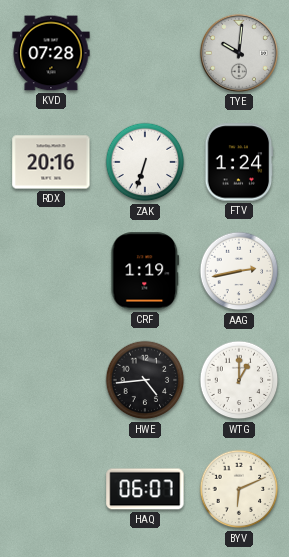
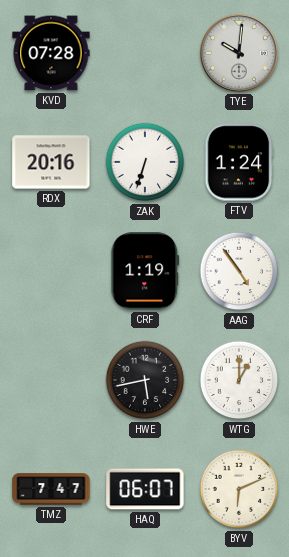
AAG: 2:43 -> 4:54
HWE: 4:44 -> 5:43
TMZ: none -> 7:47
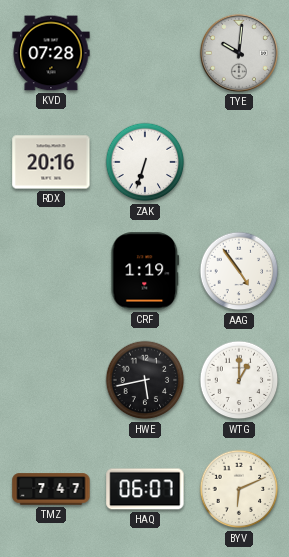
FTV: 1:24 -> none
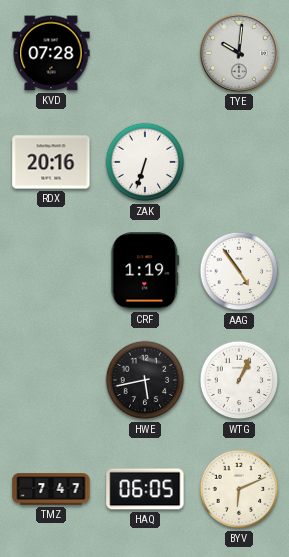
WTG: 1:00 -> 1:04
HAQ: 06:07 -> 06:05
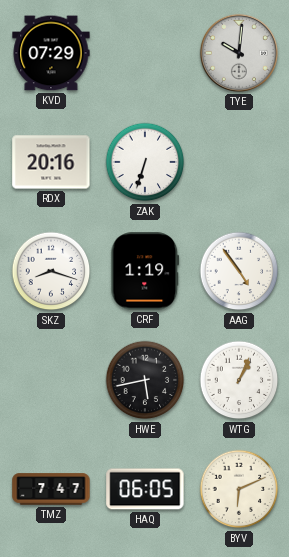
KVD: 07:28 -> 07:29
SKZ: none -> 8:18
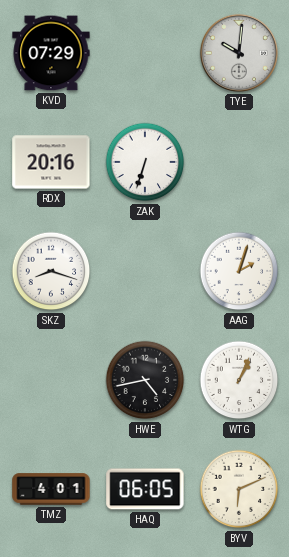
CRF: 1:19 -> none
AAG: 4:54 -> 2:03
HWE: 5:43 -> 4:43
TMZ: 7:47 -> 4:01
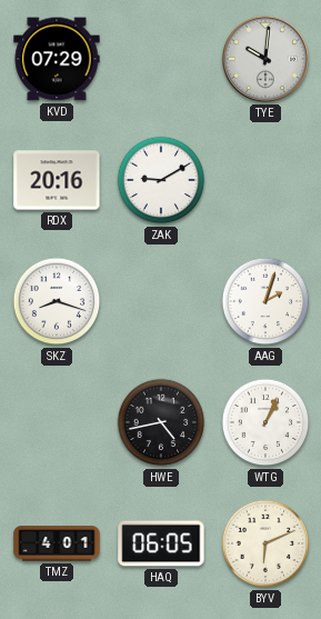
ZAK: 6:33 -> 9:10
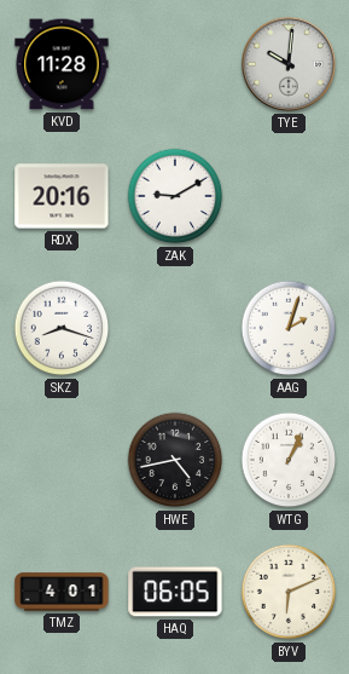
KVD: 07:29 -> 11:28
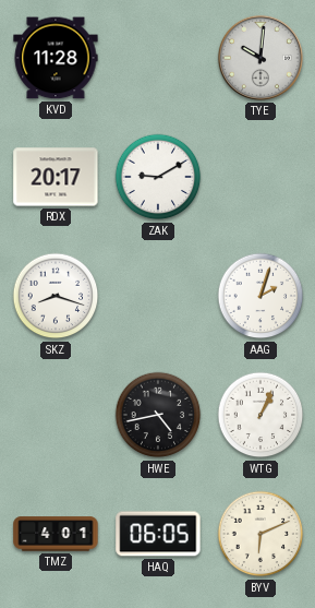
RDX: 20:16 -> 20:17
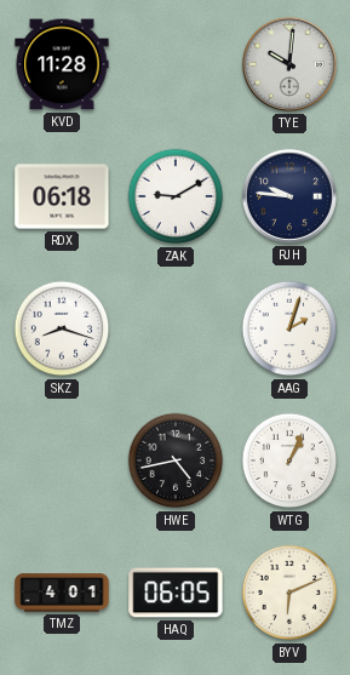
RDX: 20:17 -> 06:18
RJH: none -> 9:46
